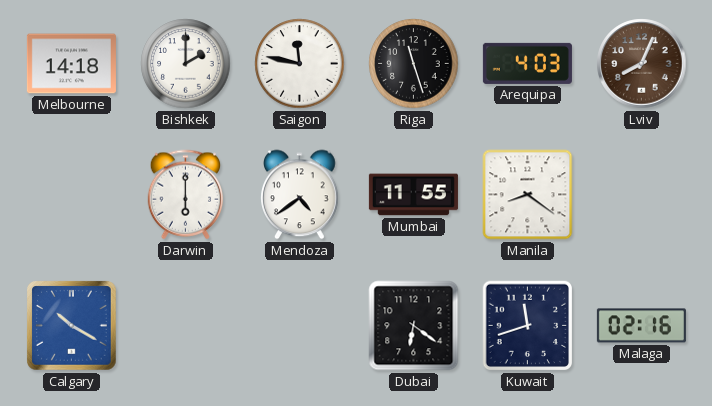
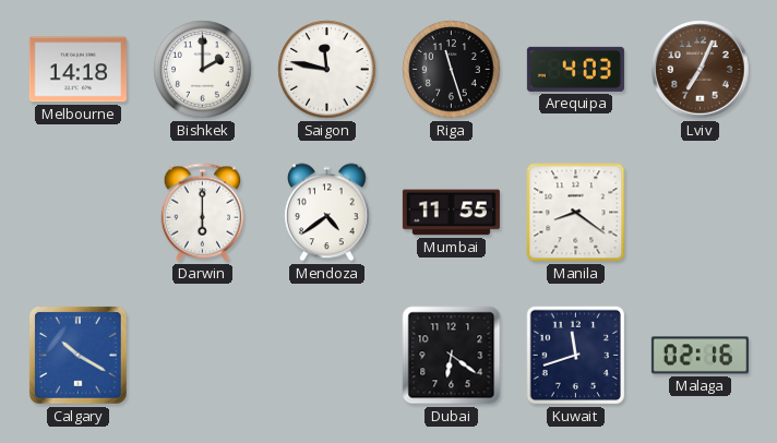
Lviv: 8:04 -> 7:04
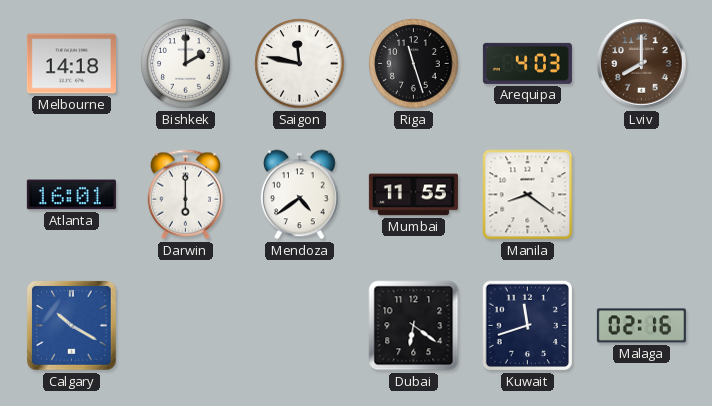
Lviv: 7:04 -> 8:00
Atlanta: none -> 16:01
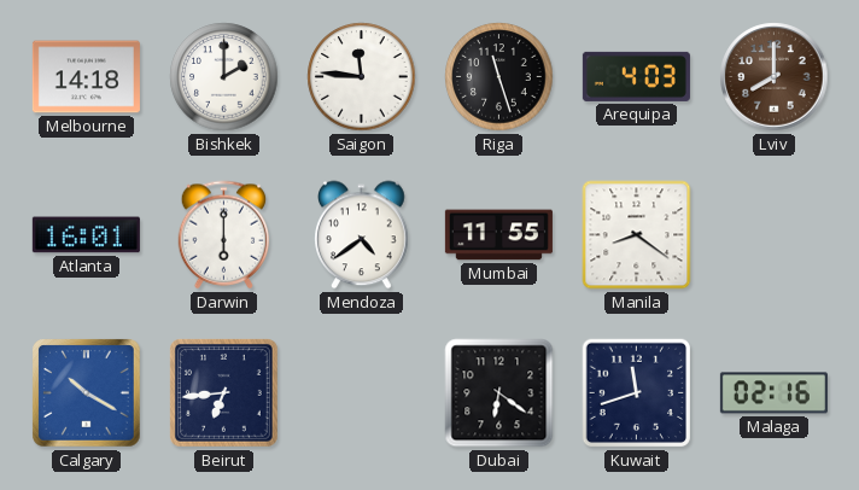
Saigon: 11:47 -> 11:46
Beirut: none -> 6:44
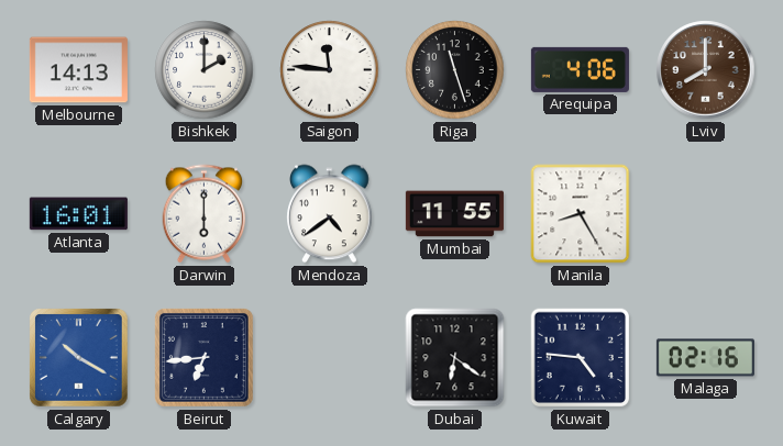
Melbourne: 14:18 -> 14:13
Arequipa: 4:03 -> 4:06
Manila: 8:21 -> 8:25
Kuwait: 11:42 -> 4:46
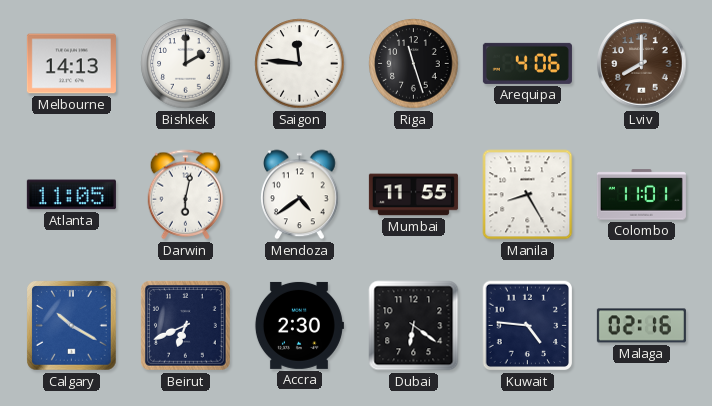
Atlanta: 16:01 -> 11:05
Darwin: 6:00 -> 6:02
Colombo: none -> 11:01
Beirut: 6:44 -> 6:41
Accra: none -> 2:30
